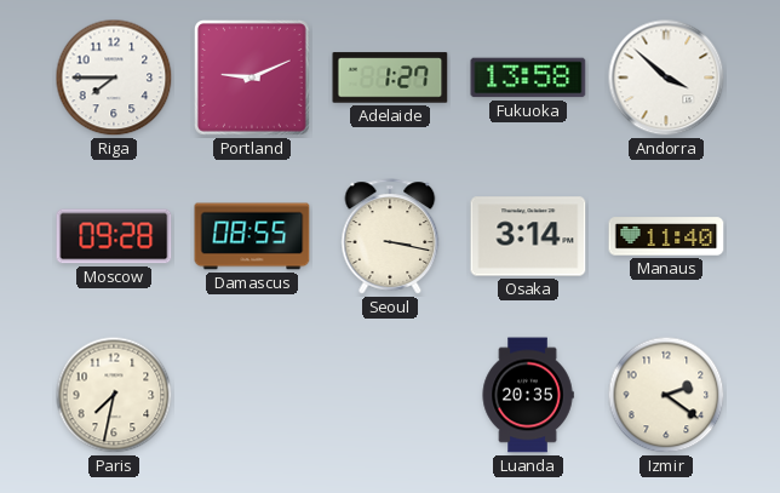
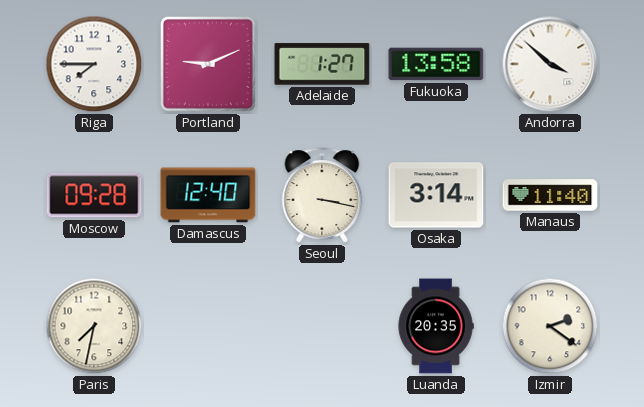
Damascus: 08:55 -> 12:40
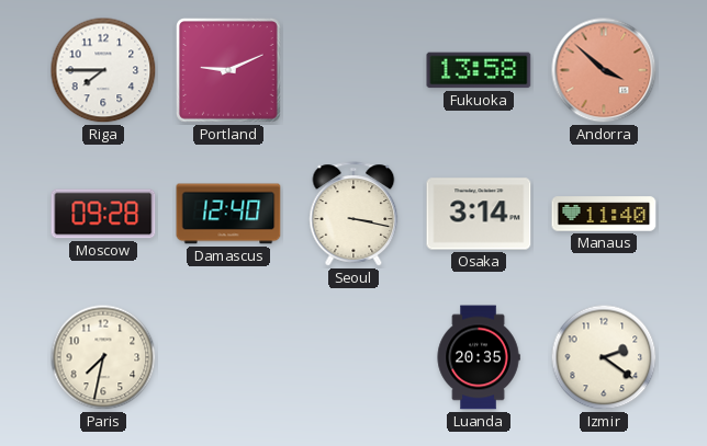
Adelaide: 1:27 -> none
Andorra dial: white -> salmon
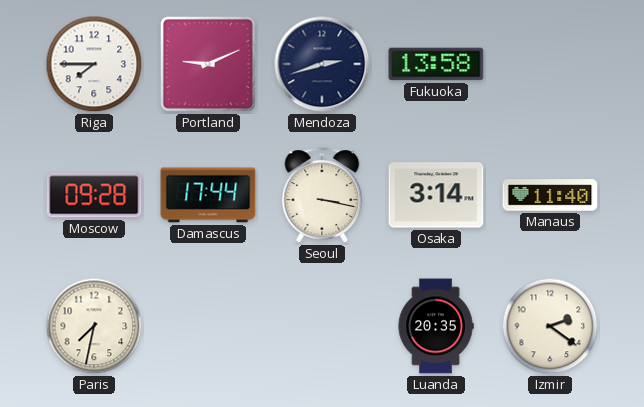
Mendoza: none -> 2:42
Andorra: 3:52 -> none
Damascus: 12:40 -> 17:44
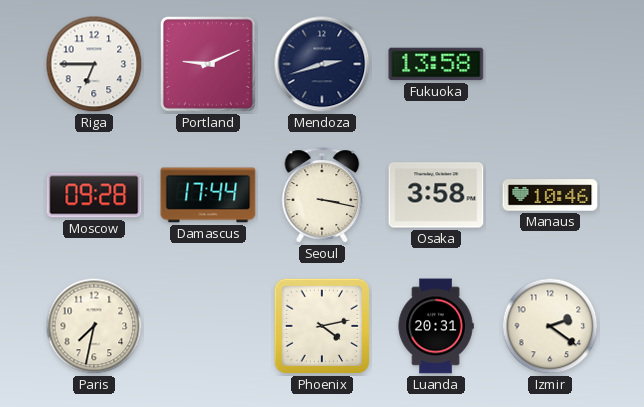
Riga: 7:45 -> 6:45
Osaka: 3:14 -> 3:58
Manaus: 11:40 -> 10:46
Phoenix: none -> 4:13
Luanda: 20:35 -> 20:31
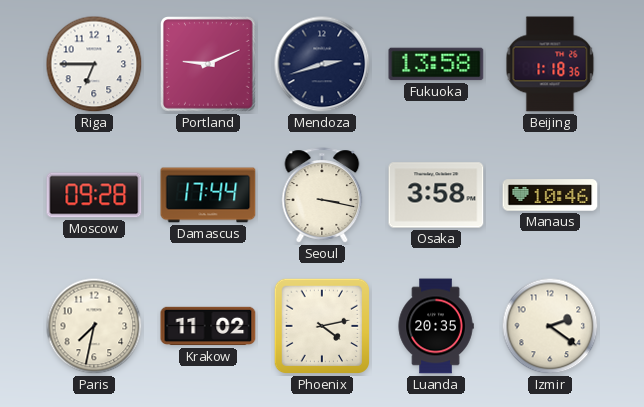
Beijing: none -> 1:18
Krakow: none -> 11:02
Luanda: 20:31 -> 20:35
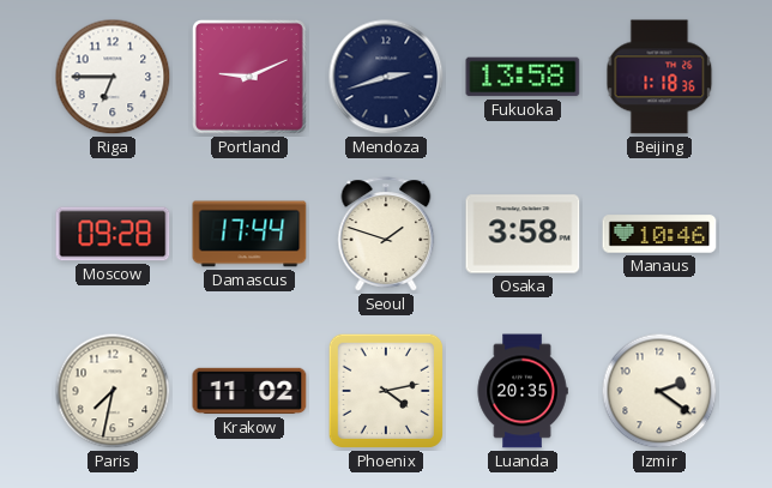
Seoul: 3:17 -> 1:48
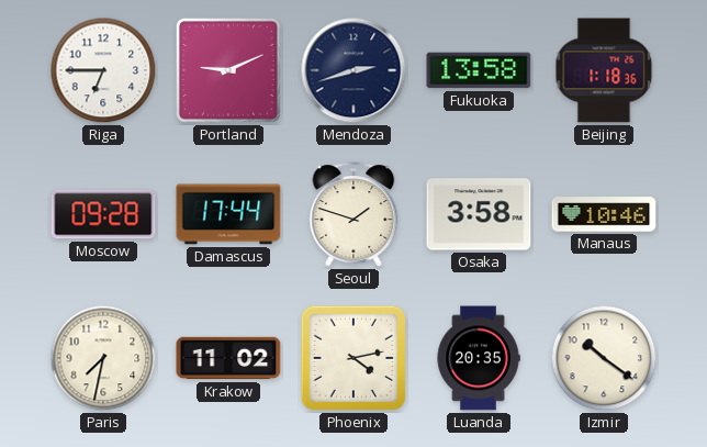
Izmir: 2:21 -> 10:21
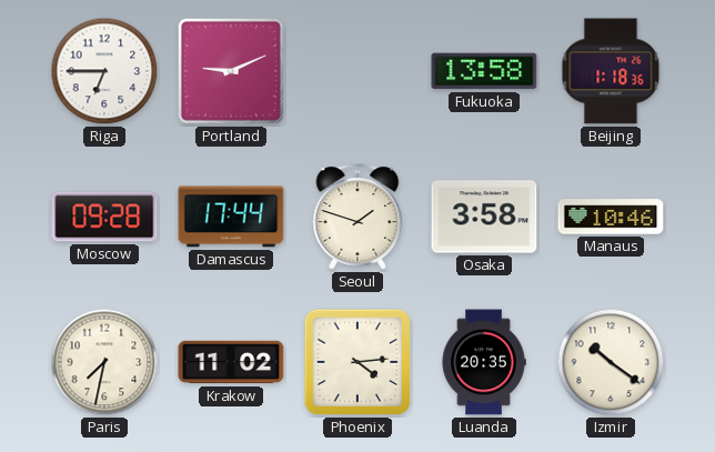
Mendoza: 2:42 -> none
Phoenix: 4:13 -> 4:14
